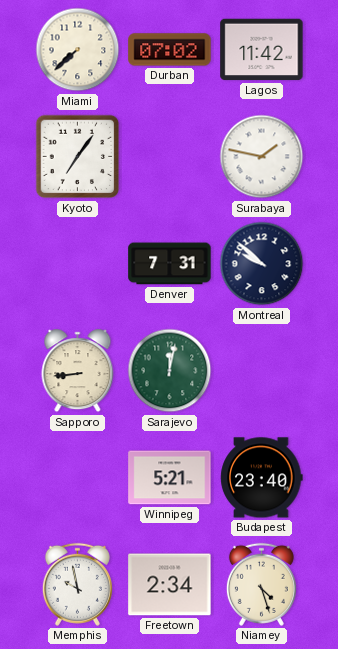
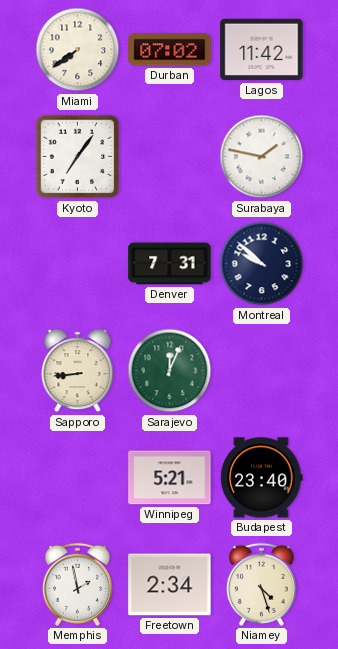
Miami: 7:38 -> 7:39
Sarajevo: 12:02 -> 12:04
Memphis: 9:58 -> 1:58
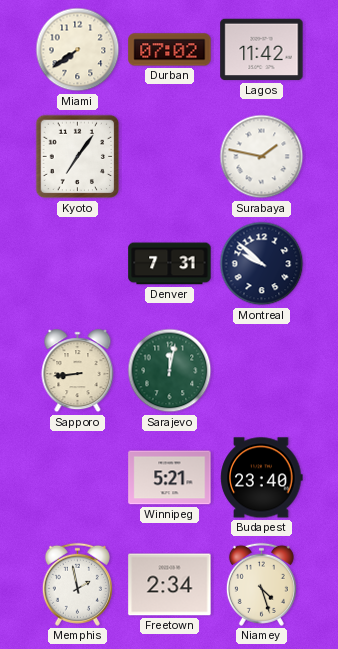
Sarajevo: 12:04 -> 12:02
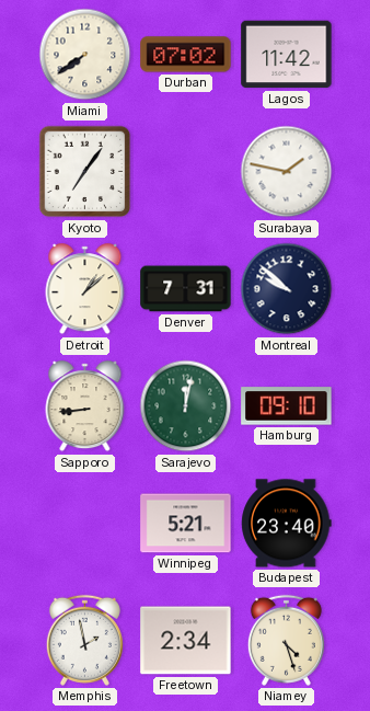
Detroit: none -> 1:08
Hamburg: none -> 09:10
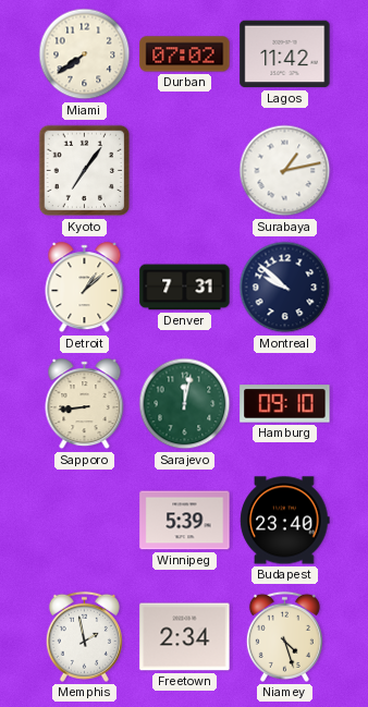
Surabaya: 1:47 -> 1:13
Winnipeg: 5:21 -> 5:39
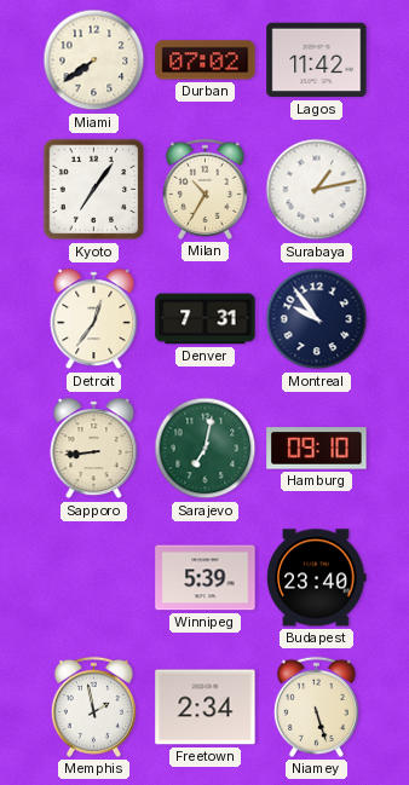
Milan: none -> 10:35
Detroit: 1:08 -> 12:36
Montreal: 9:52 -> 9:54
Sarajevo: 12:02 -> 7:02
Niamey: 4:27 -> 5:27
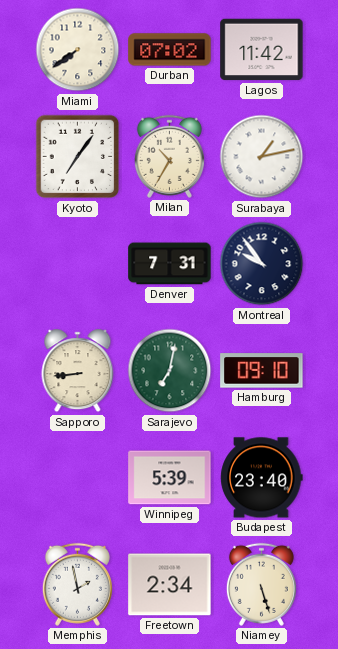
Detroit: 12:36 -> none
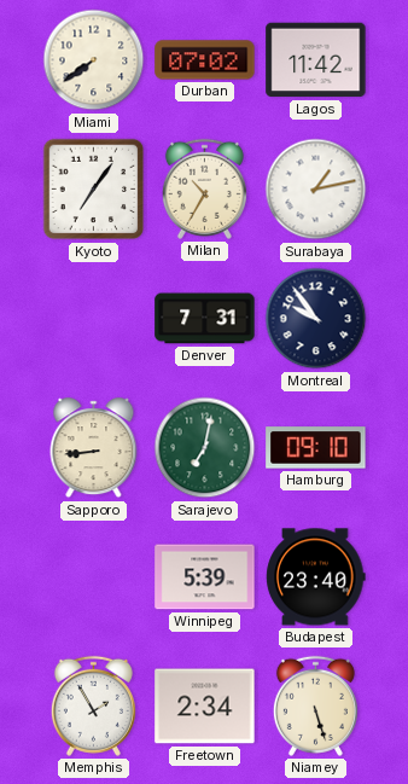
Memphis: 1:58 -> 1:55
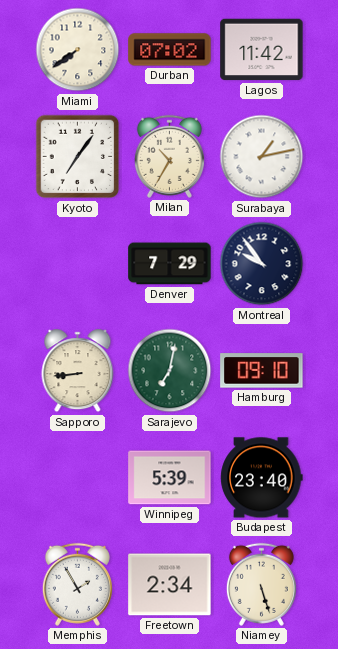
Denver: 7:31 -> 7:29
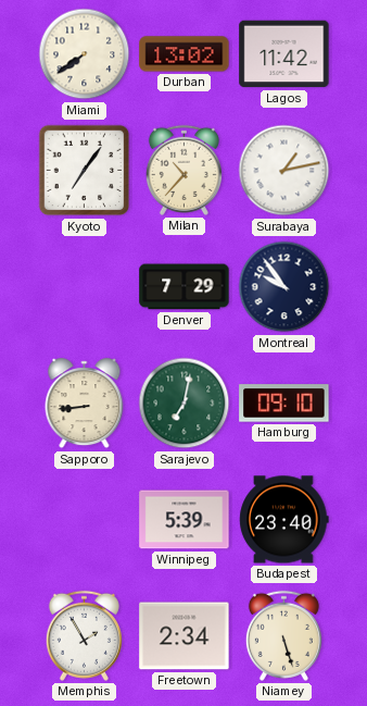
Durban: 07:02 -> 13:02
Milan: 10:35 -> 10:37
